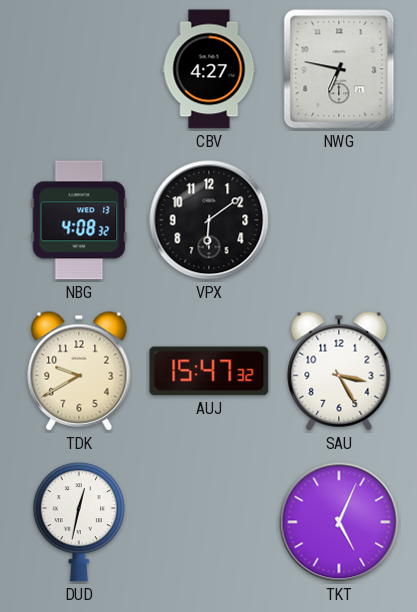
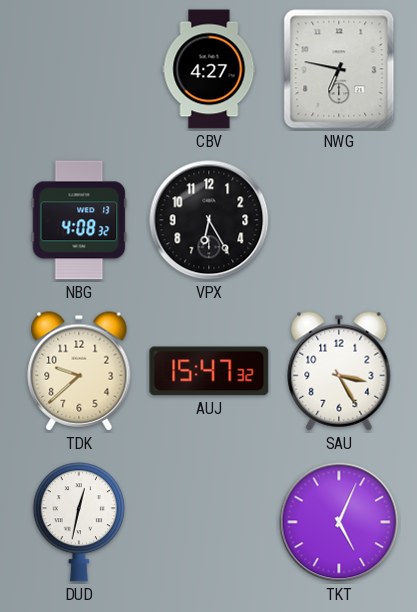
VPX: 6:09 -> 6:25
TDK: 9:40 -> 9:38
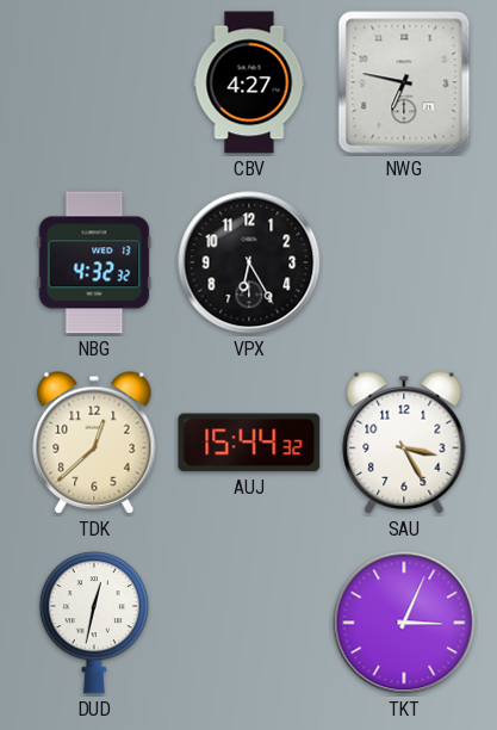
NBG: 4:08 -> 4:32
TDK: 9:38 -> 12:38
AUJ: 15:47 -> 15:44
TKT: 5:04 -> 3:04
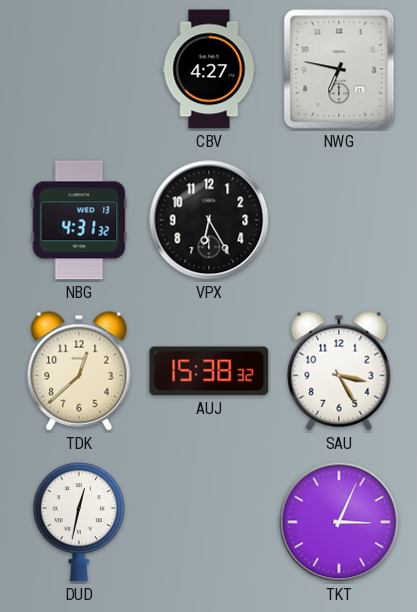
NBG: 4:32 -> 4:31
AUJ: 15:44 -> 15:38
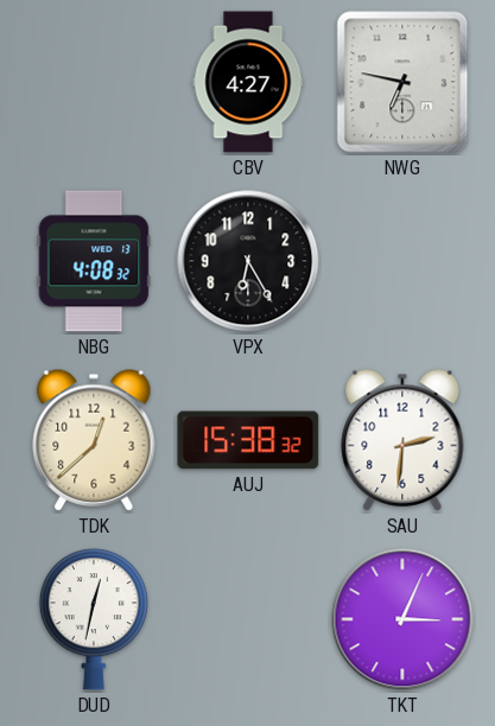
NBG: 4:31 -> 4:08
SAU: 3:25 -> 2:31
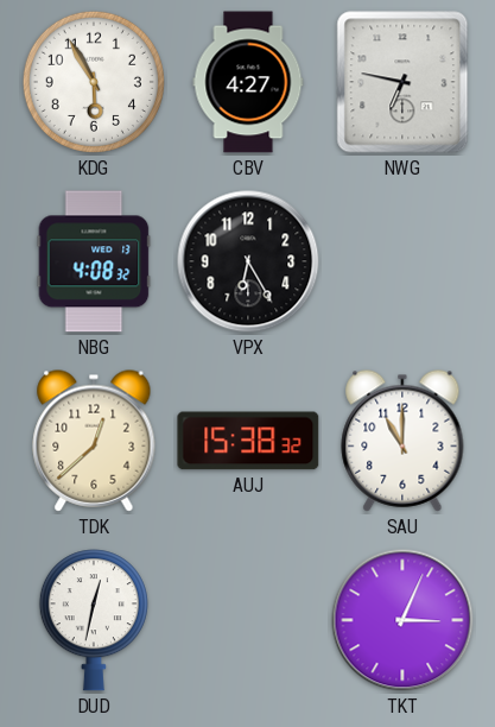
KDG: none -> 5:55
SAU: 2:31 -> 11:00
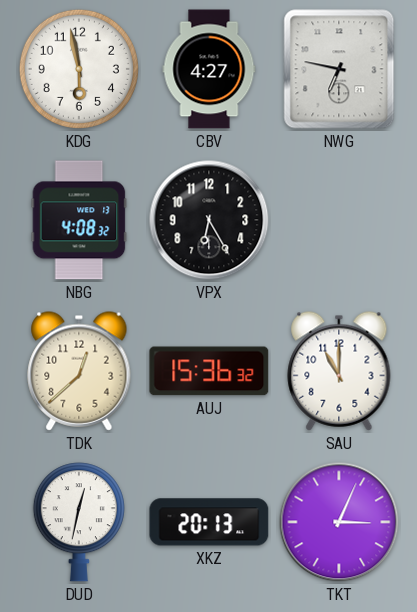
KDG: 5:55 -> 5:58
AUJ: 15:38 -> 15:36
XKZ: none -> 20:13
